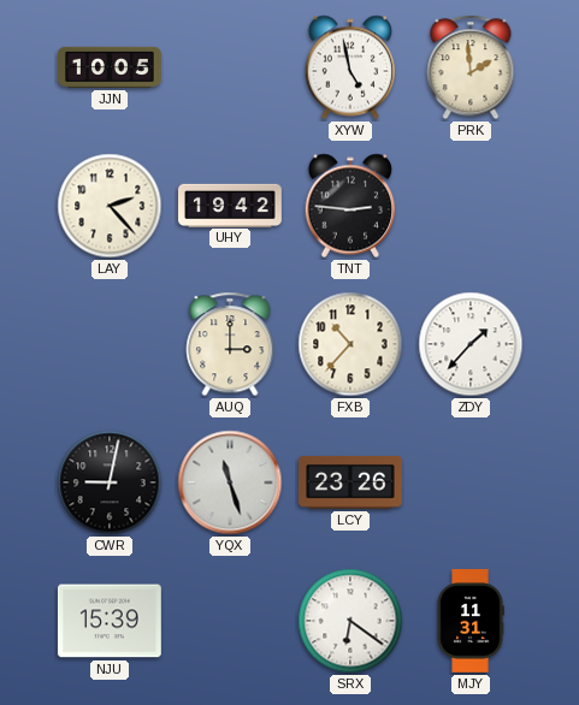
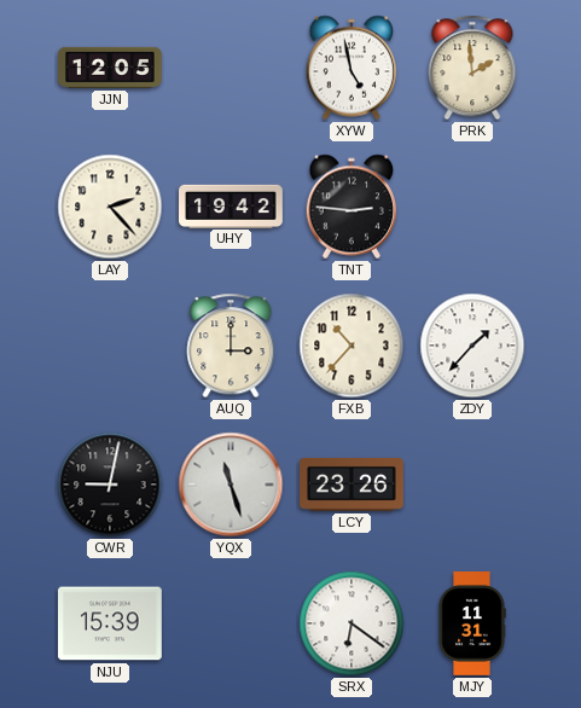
JJN: 10:05 -> 12:05
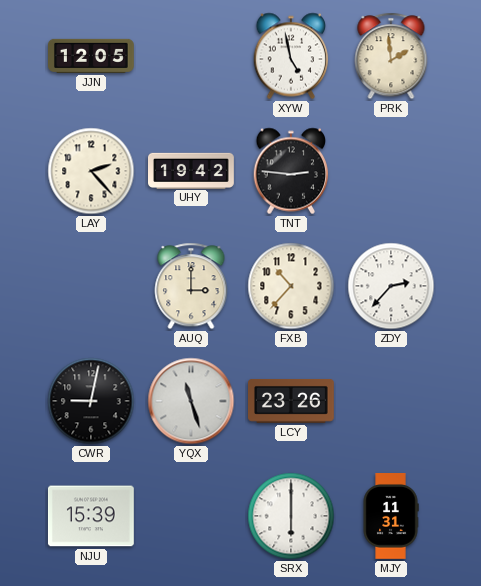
ZDY: 1:37 -> 2:37
SRX: 6:21 -> 6:00
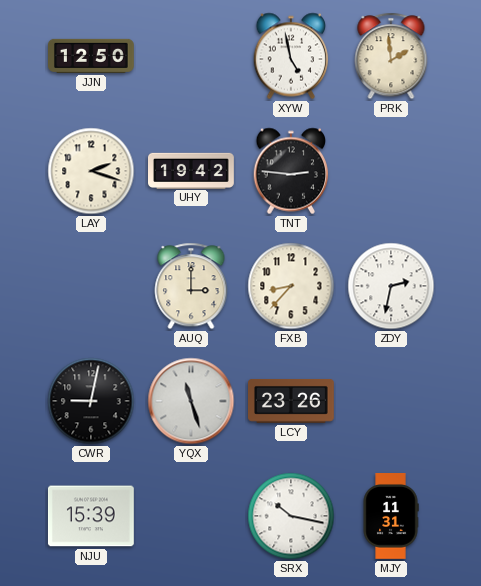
JJN: 12:05 -> 12:50
LAY: 2:23 -> 2:18
FXB: 10:37 -> 8:37
ZDY: 2:37 -> 2:32
SRX: 6:00 -> 10:17
